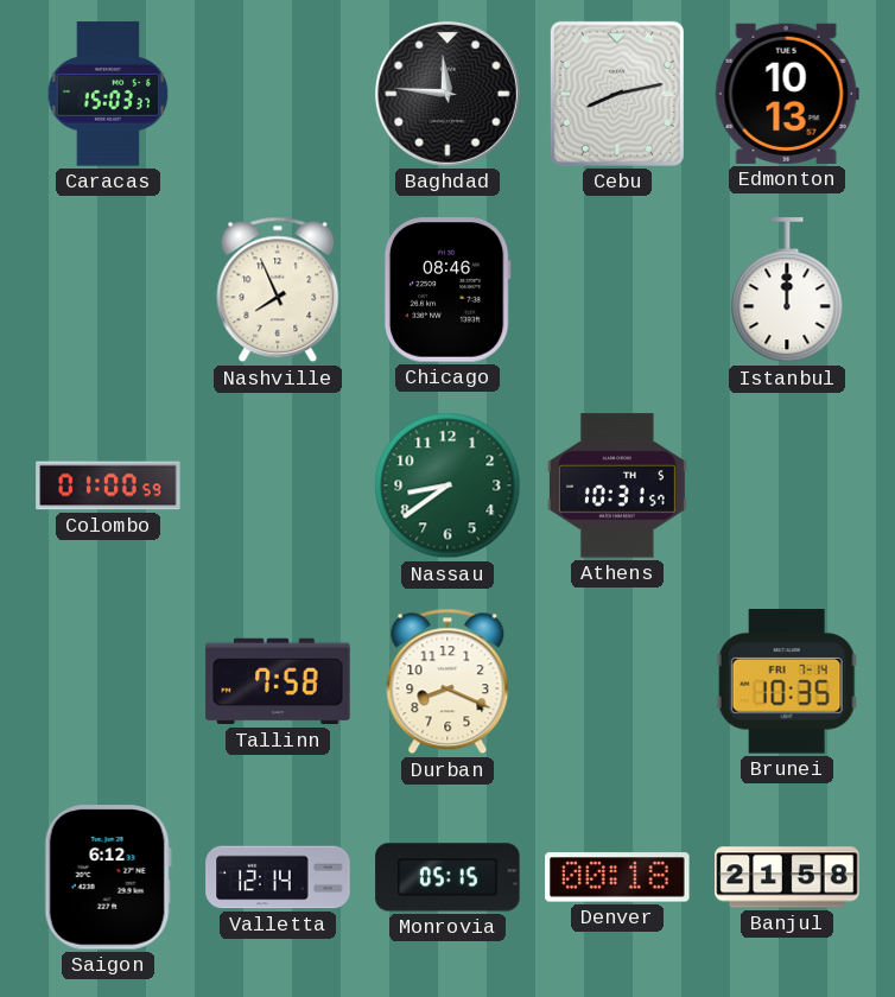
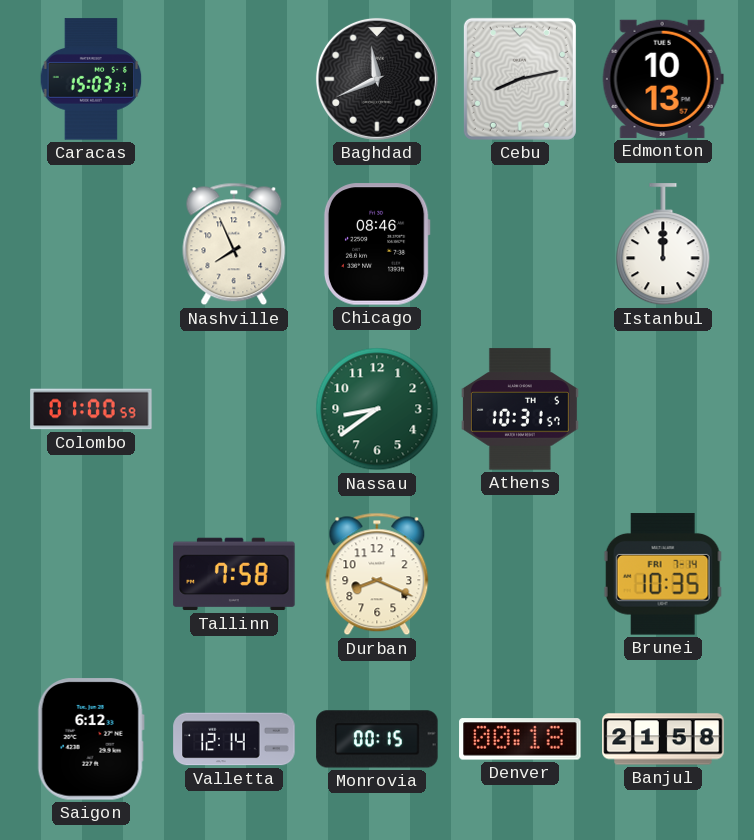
Baghdad: 11:46 -> 11:41
Monrovia: 05:15 -> 00:15
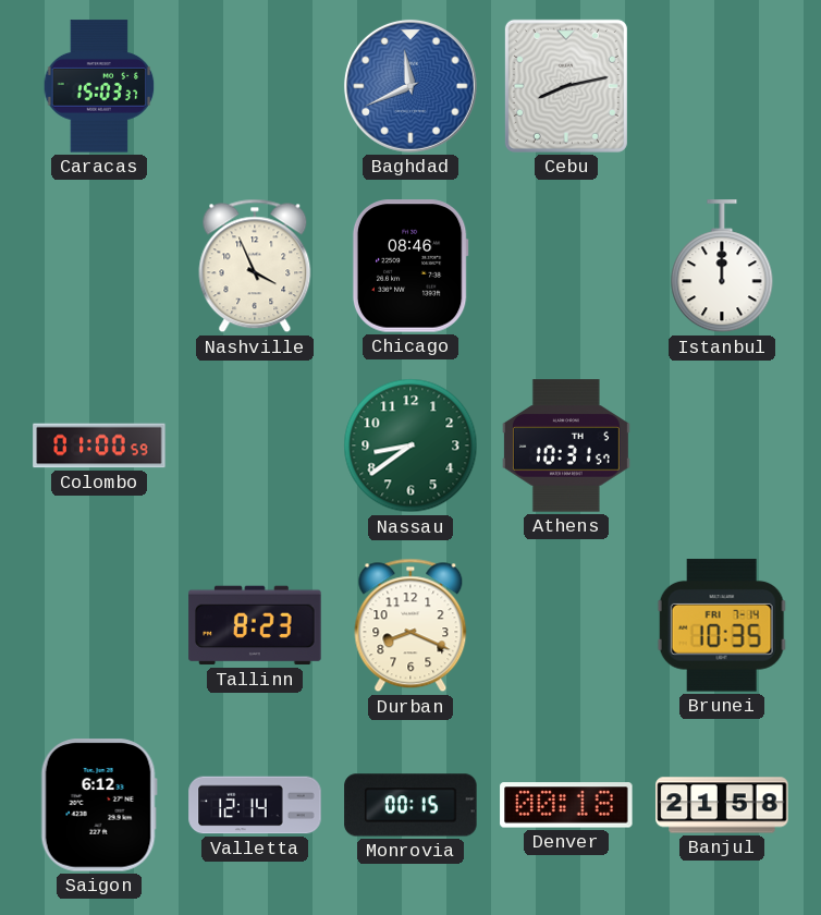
Baghdad dial: black -> blue
Edmonton: 10:13 -> none
Nashville: 7:56 -> 3:56
Tallinn: 7:58 -> 8:23
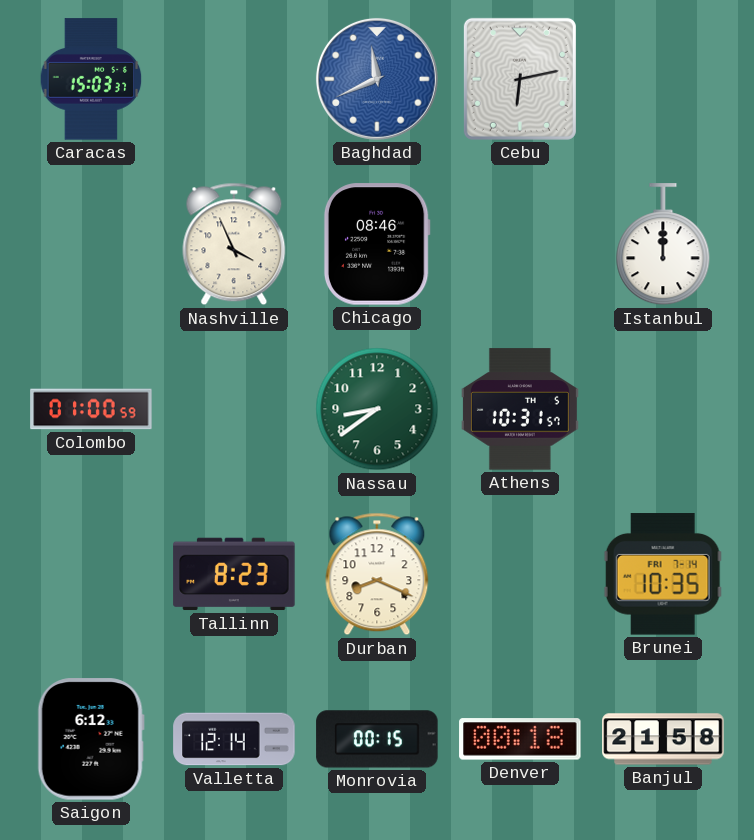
Cebu: 8:13 -> 6:13
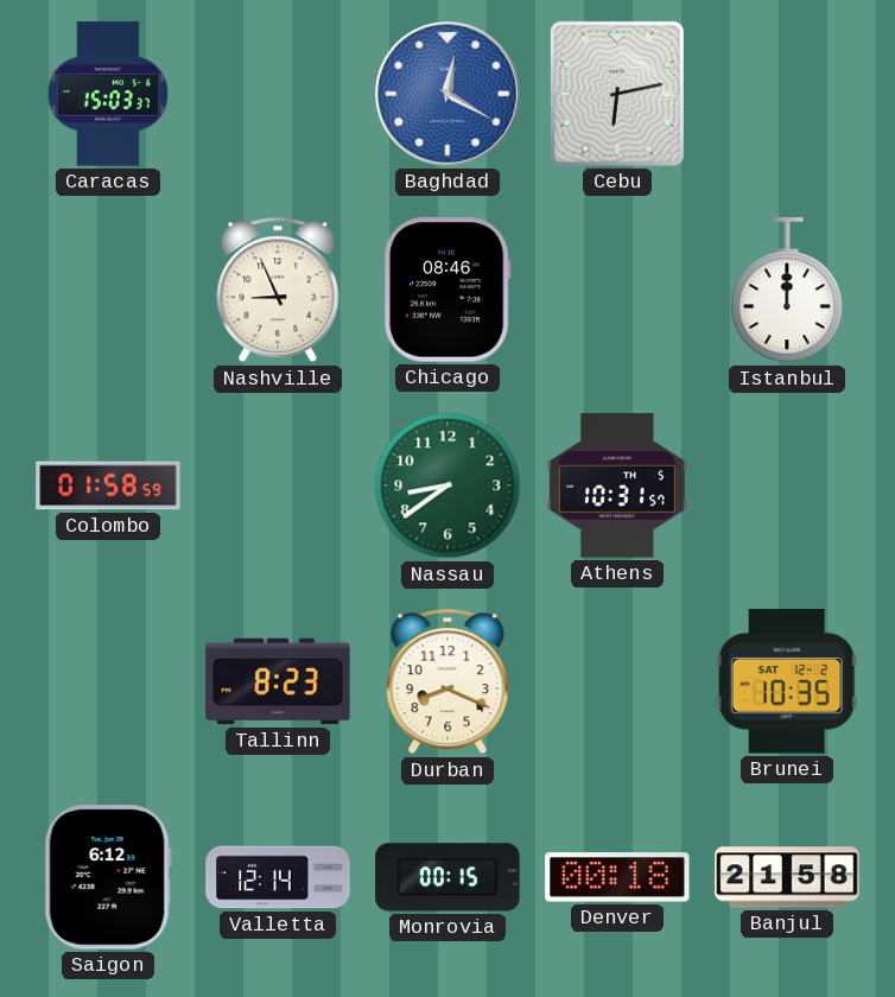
Baghdad: 11:41 -> 12:20
Nashville: 3:56 -> 8:56
Colombo: 01:00 -> 01:58
Brunei date: FRI 7-14 -> SAT 12-2
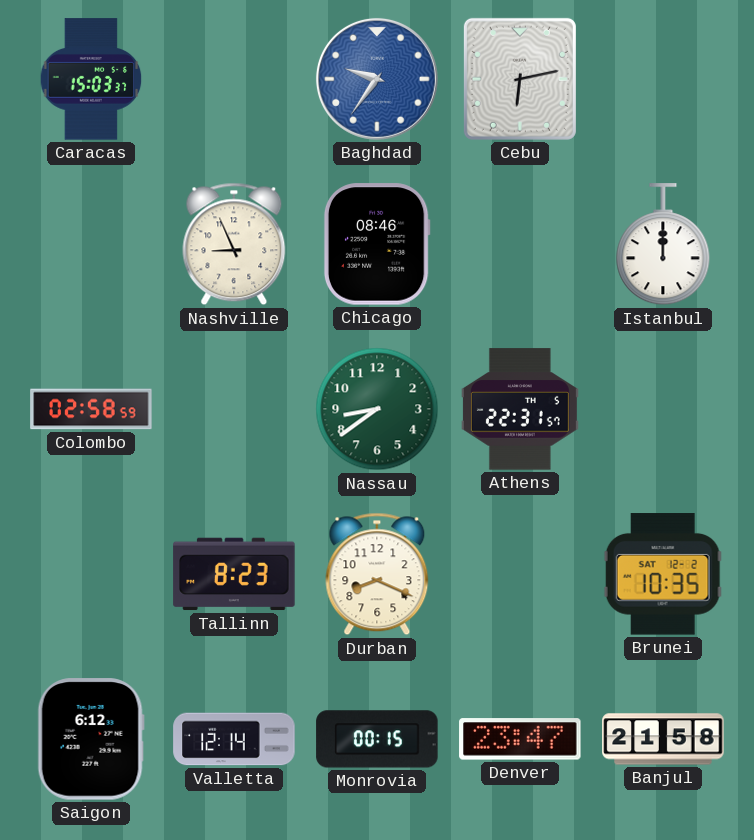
Baghdad: 12:20 -> 9:36
Colombo: 01:58 -> 02:58
Athens: 10:31 -> 22:31
Denver: 00:18 -> 23:47
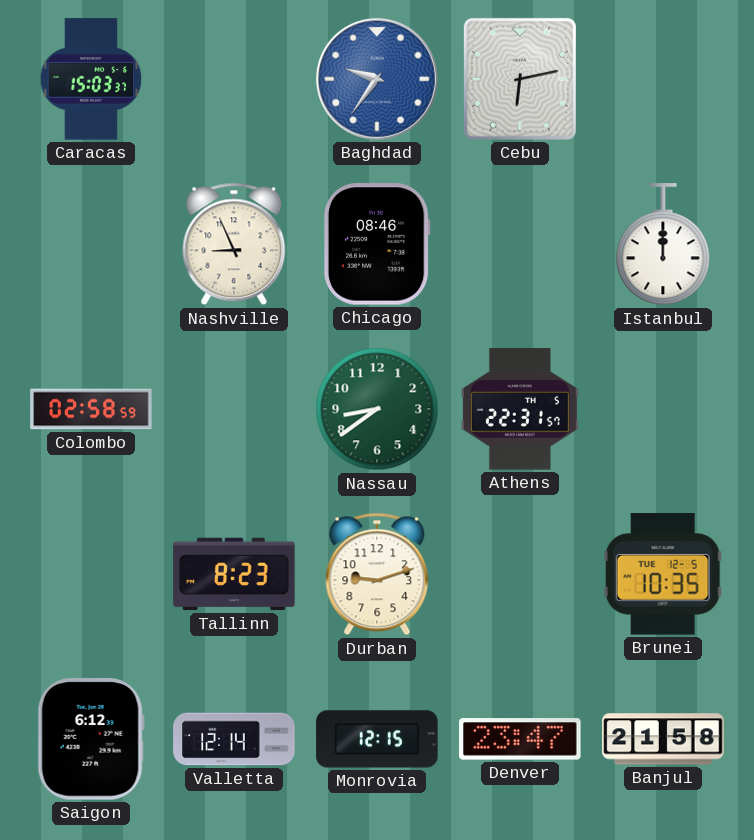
Durban: 8:19 -> 9:12
Brunei date: SAT 12-2 -> TUE 12-5
Monrovia: 00:15 -> 12:15
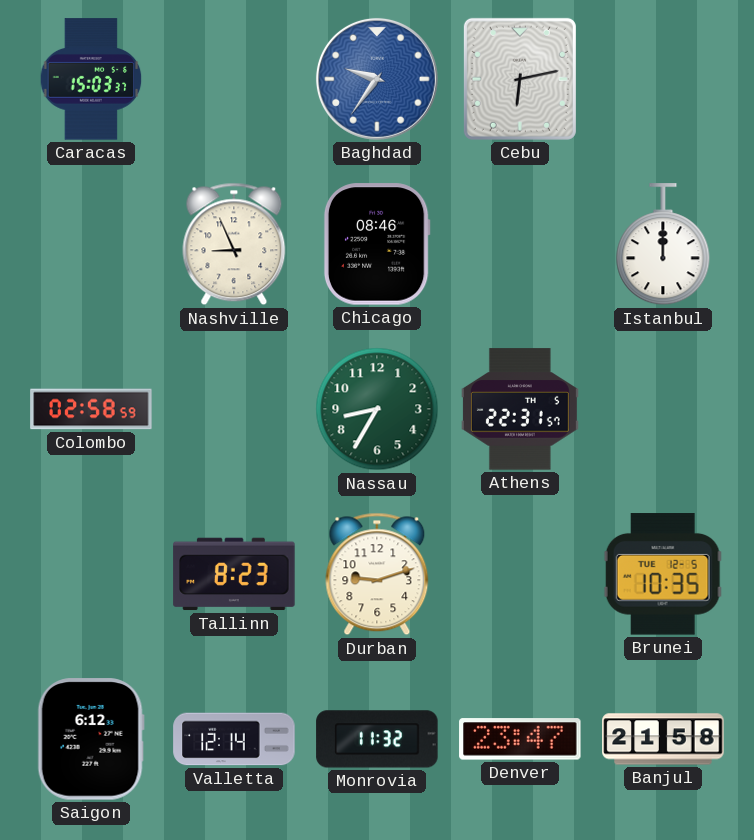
Nassau: 8:39 -> 8:35
Monrovia: 12:15 -> 11:32
